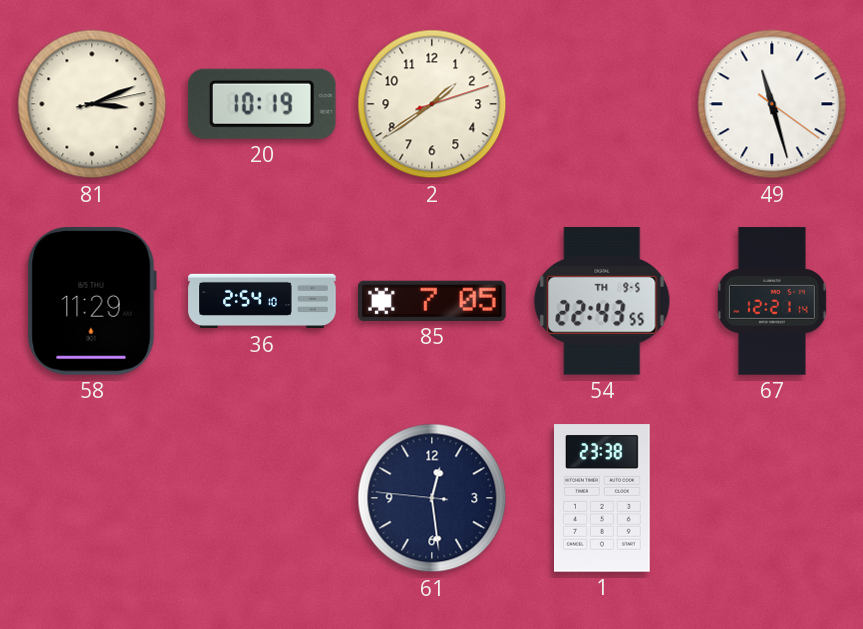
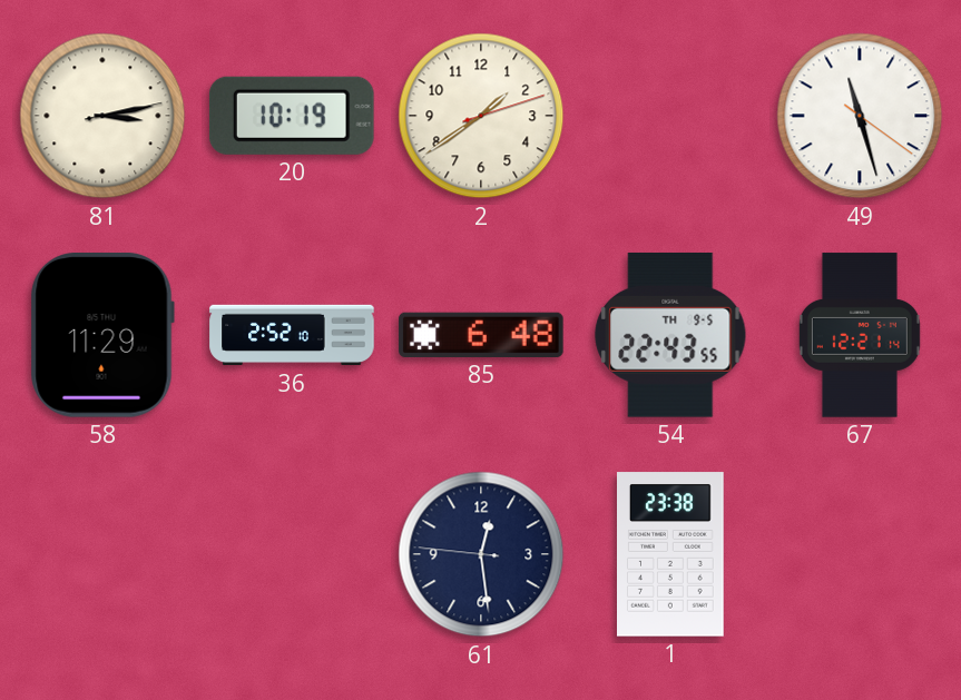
81: 3:11 -> 3:13
36: 2:54 -> 2:52
85: 7:05 -> 6:48
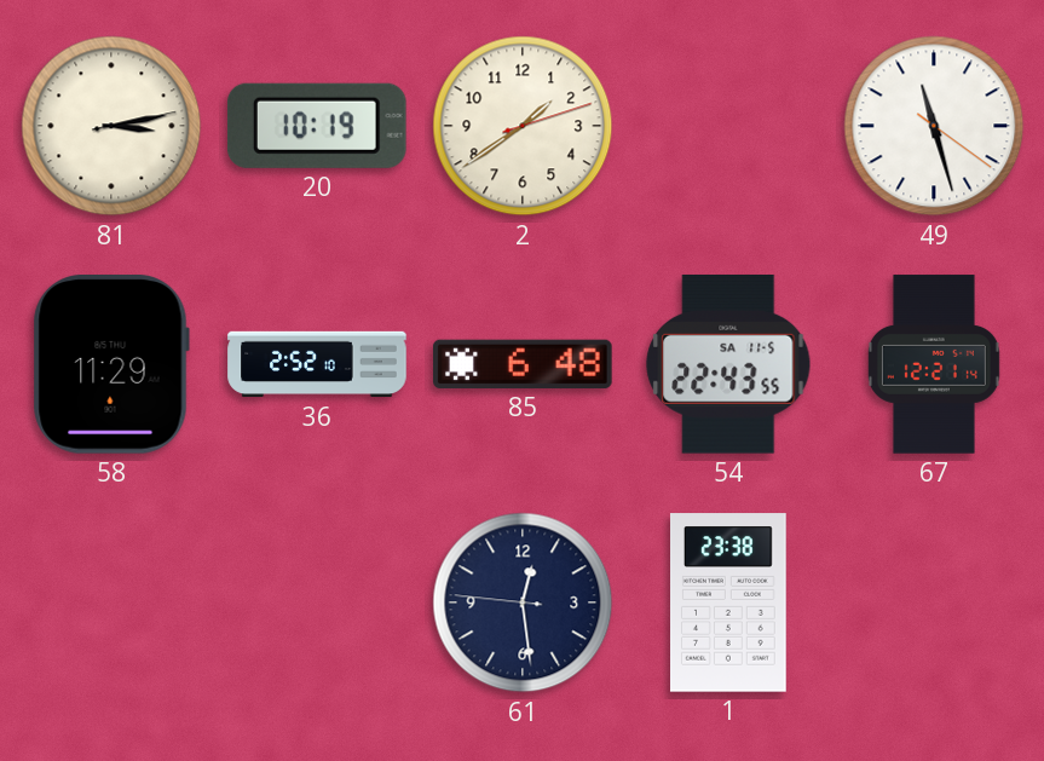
54 date: TH 9-5 -> SA 11-5
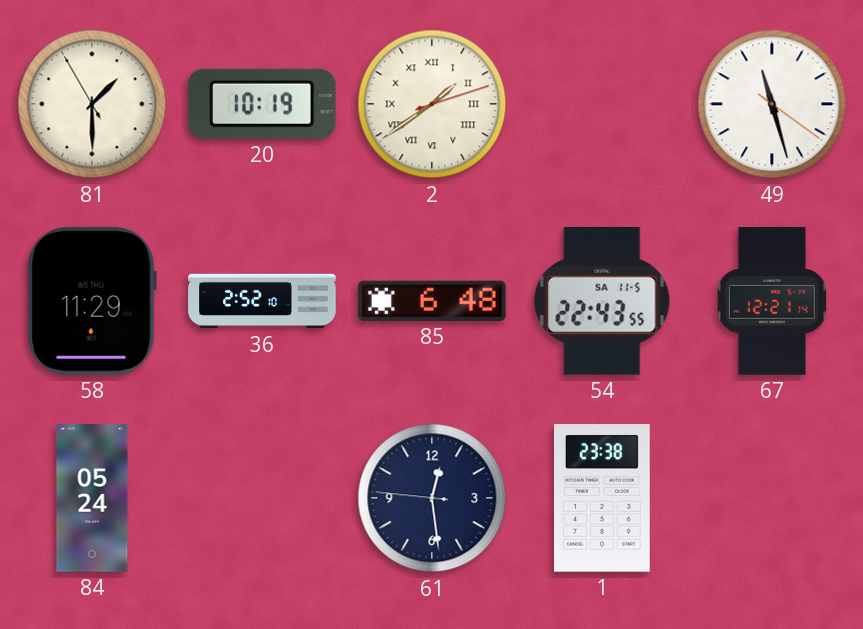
81: 3:13 -> 1:29
2 numerals: Arabic -> Roman
84: none -> 05:24
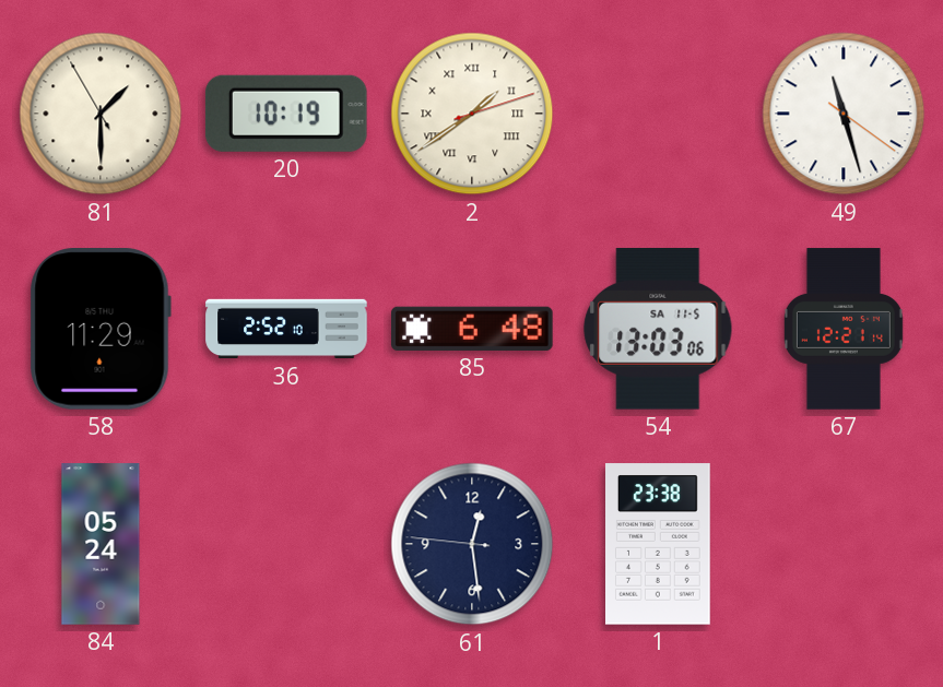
54: 22:43 -> 13:03
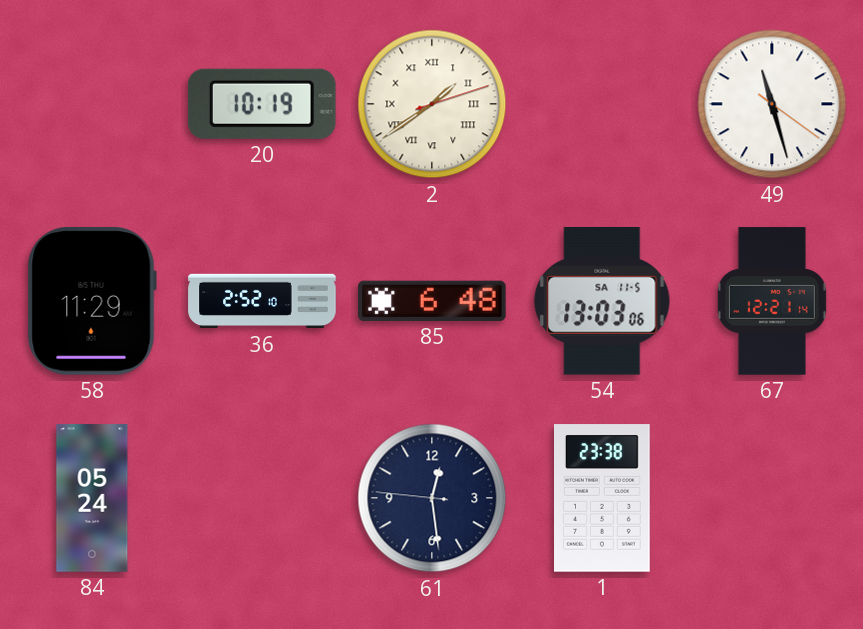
81: 1:29 -> none
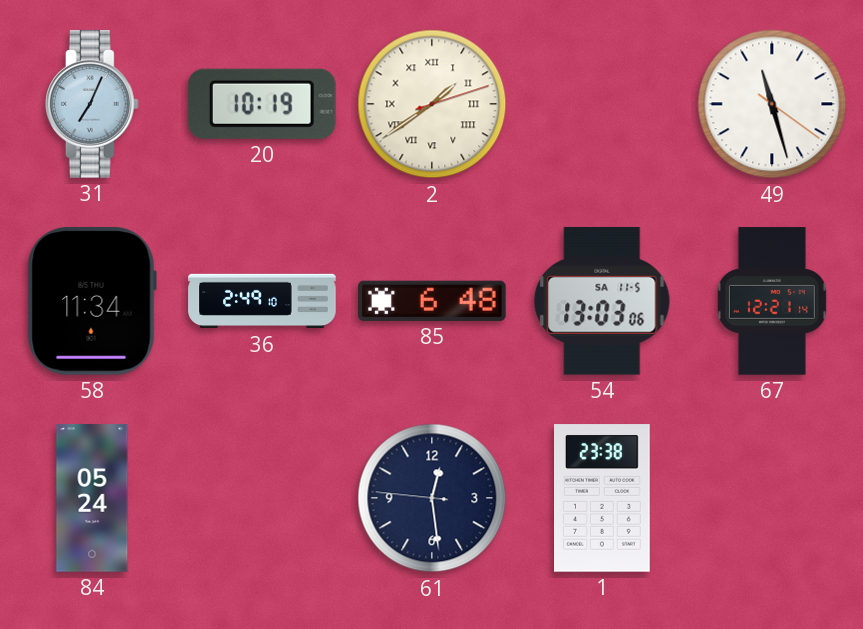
31: none -> 7:04
58: 11:29 -> 11:34
36: 2:52 -> 2:49
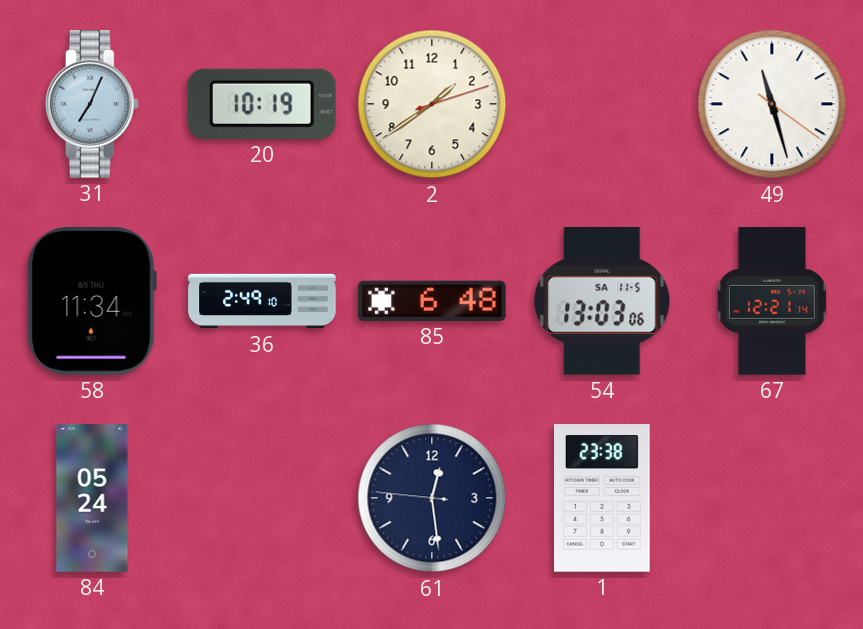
2 numerals: Roman -> Arabic
